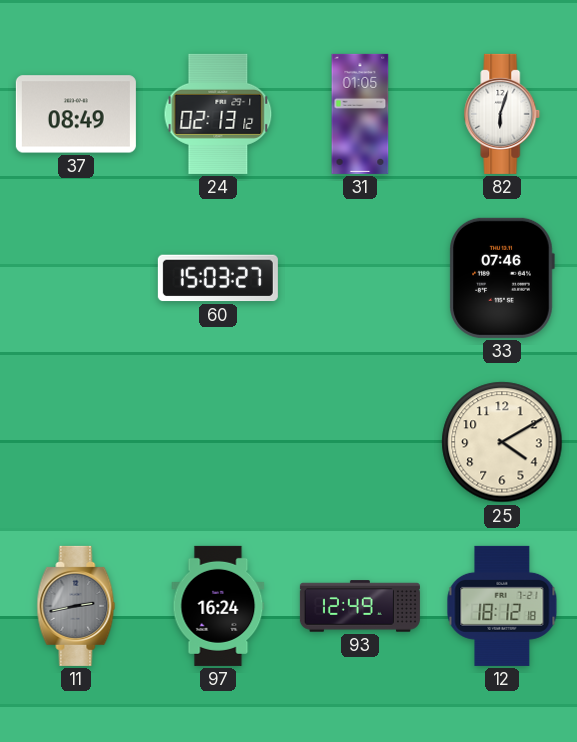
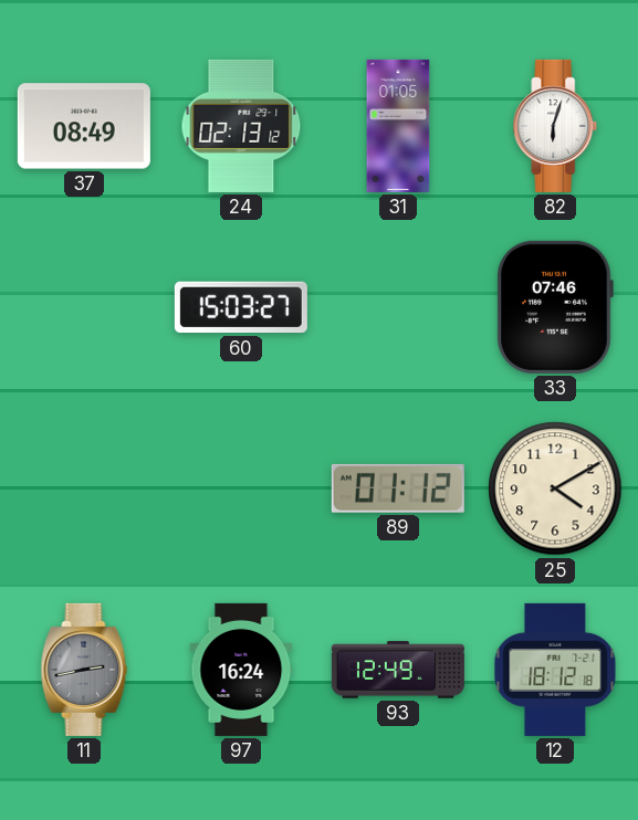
89: none -> 01:12
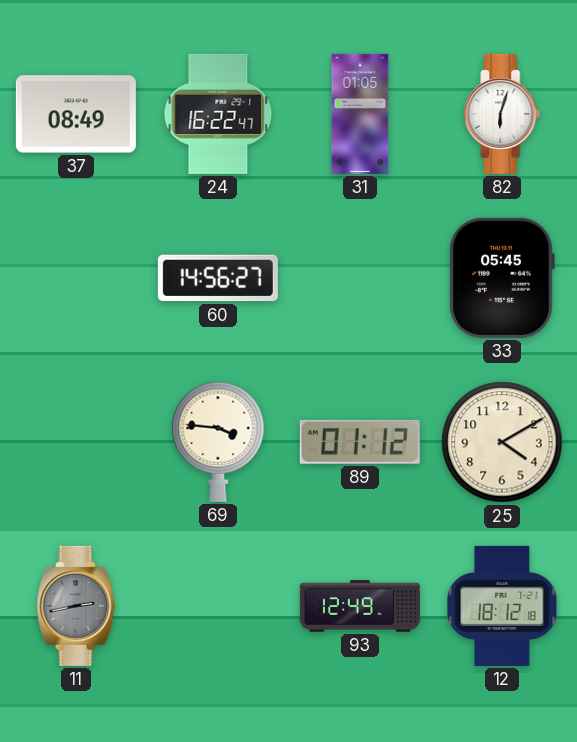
24: 02:13 -> 16:22
60: 15:03 -> 14:56
33: 07:46 -> 05:45
69: none -> 3:46
97: 16:24 -> none
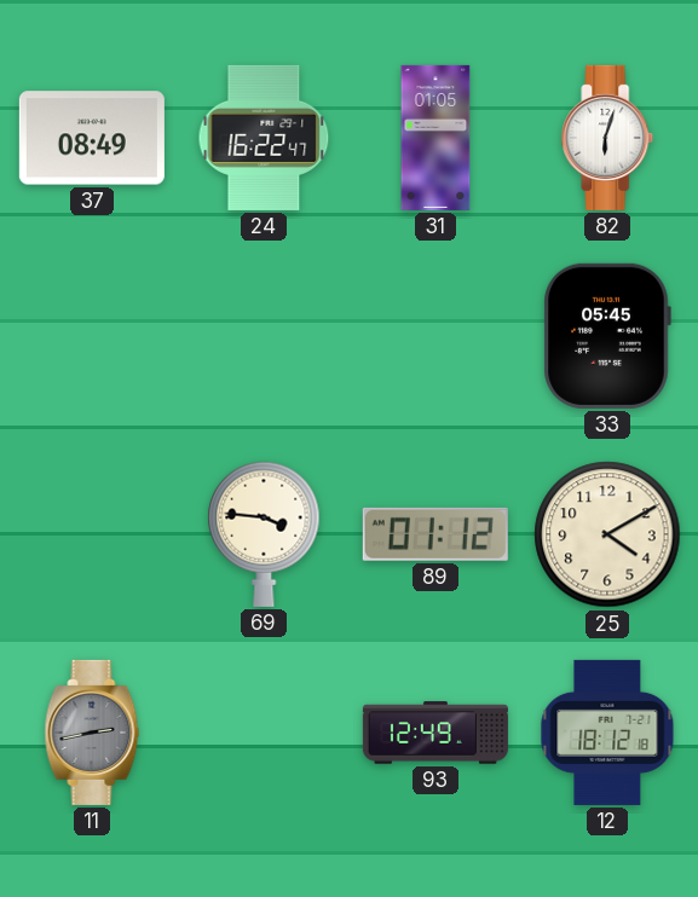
60: 14:56 -> none
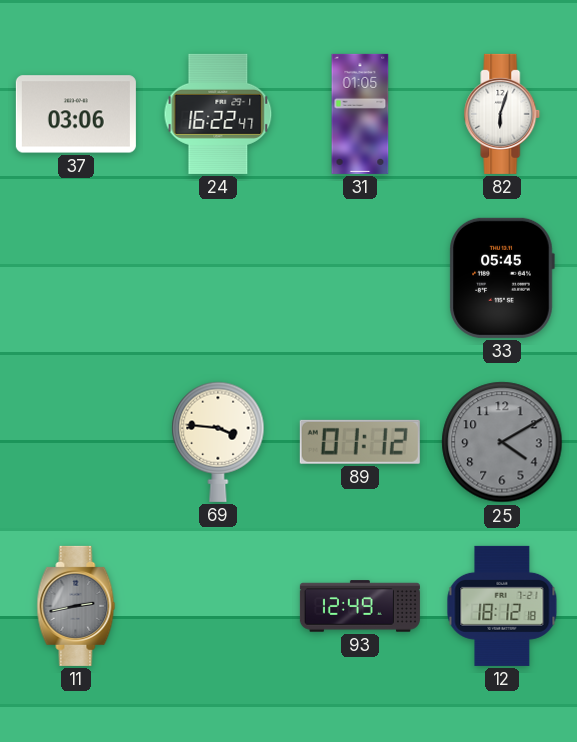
37: 08:49 -> 03:06
25 dial: cream -> grey
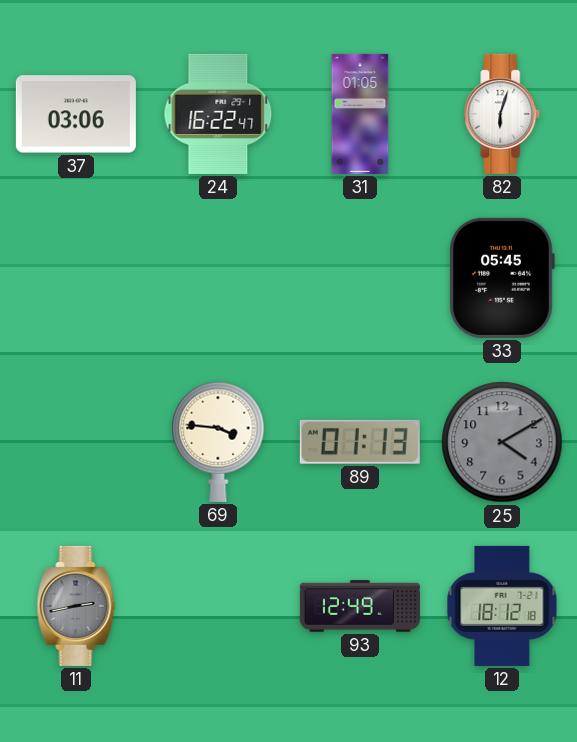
89: 01:12 -> 01:13
